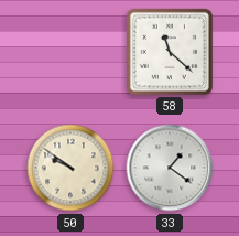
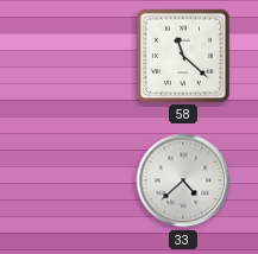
50: 9:51 -> none
33: 1:21 -> 4:38
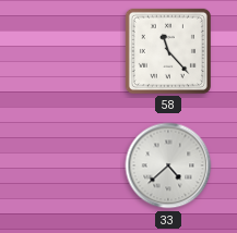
58: 11:22 -> 11:23
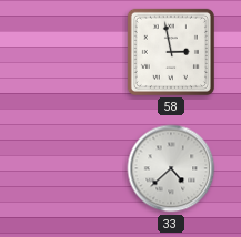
58: 11:23 -> 2:58
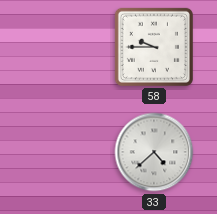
58: 2:58 -> 9:45
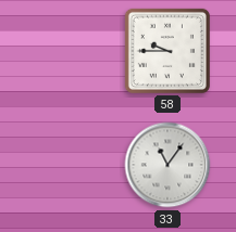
33: 4:38 -> 11:06
